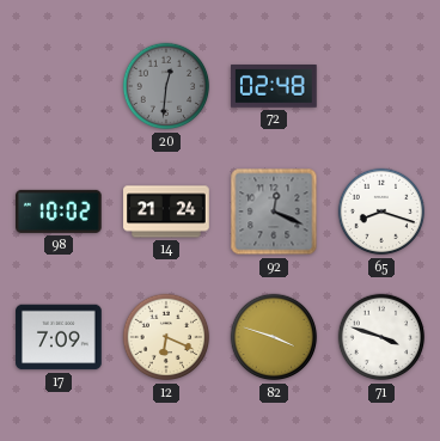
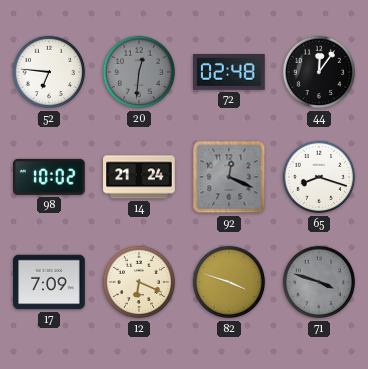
52: none -> 6:46
44: none -> 12:06
71 dial: white -> grey
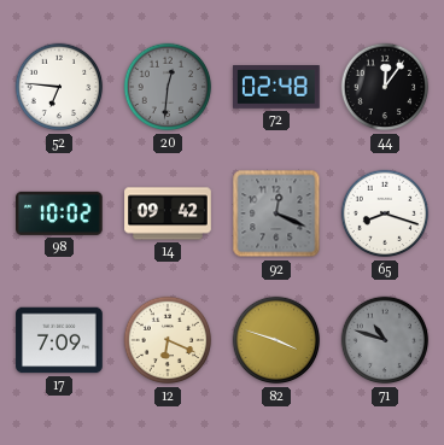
14: 21:24 -> 09:42
71: 3:48 -> 10:48
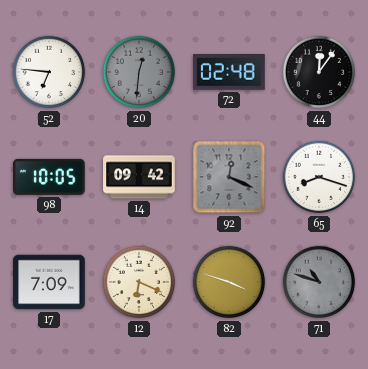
98: 10:02 -> 10:05
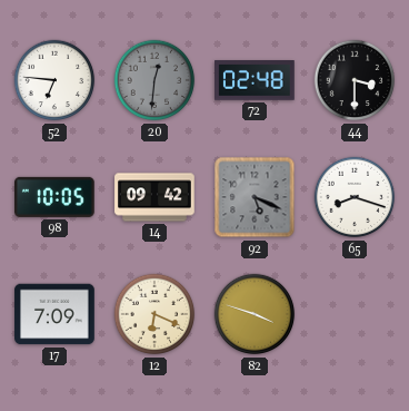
44: 12:06 -> 3:30
92: 12:19 -> 5:19
71: 10:48 -> none
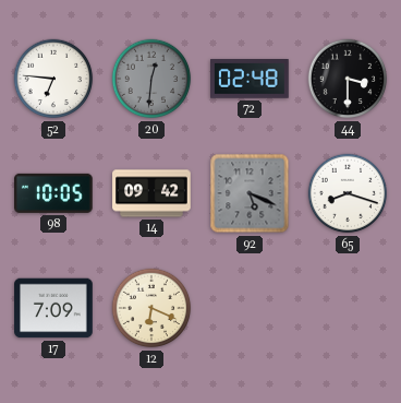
82: 3:48 -> none
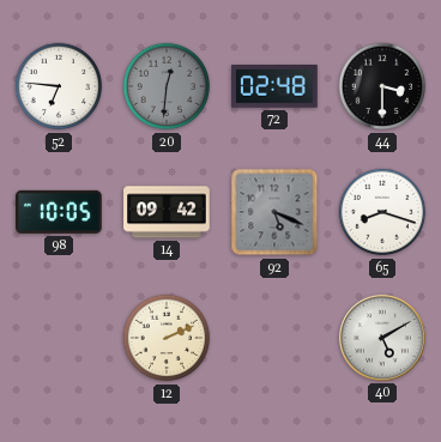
17: 7:09 -> none
12: 6:19 -> 2:11
40: none -> 5:10
